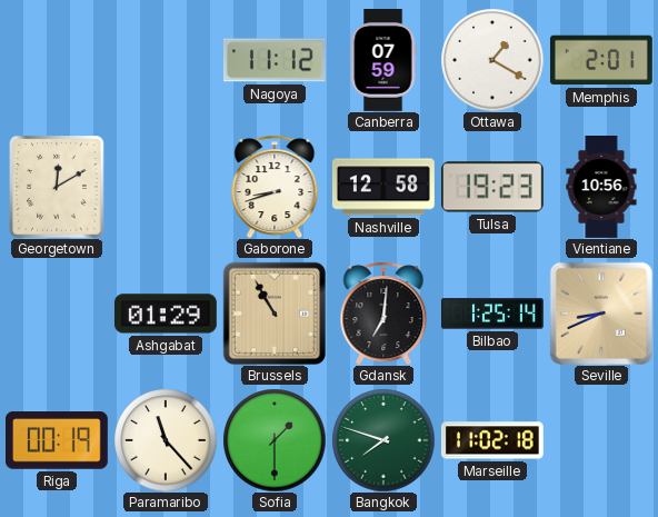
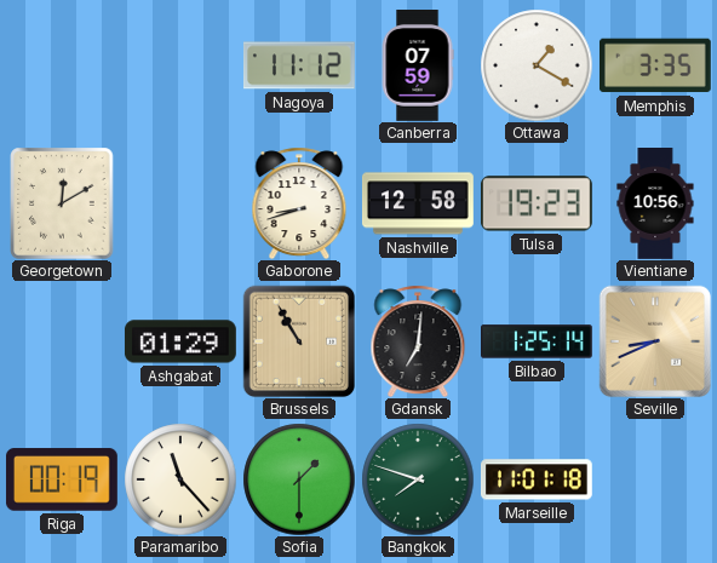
Memphis: 2:01 -> 3:35
Marseille: 11:02 -> 11:01
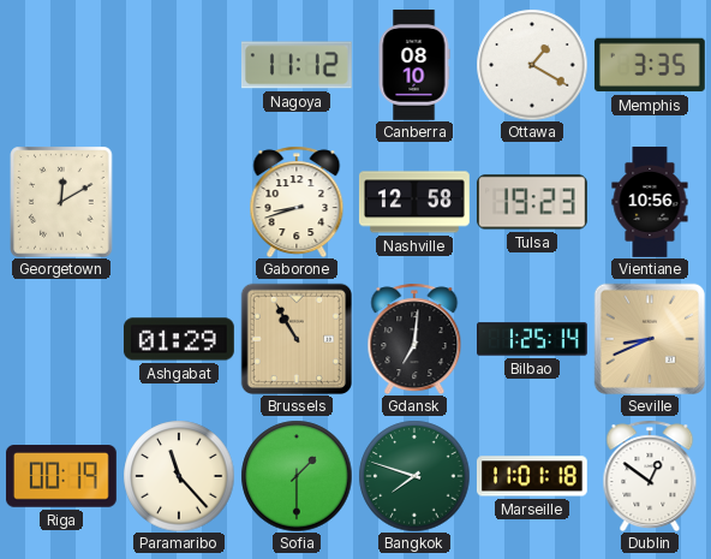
Canberra: 07:59 -> 08:10
Dublin: none -> 12:51
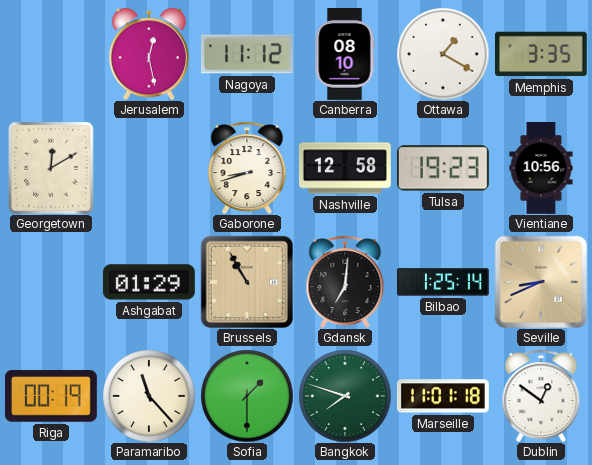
Jerusalem: none -> 12:28
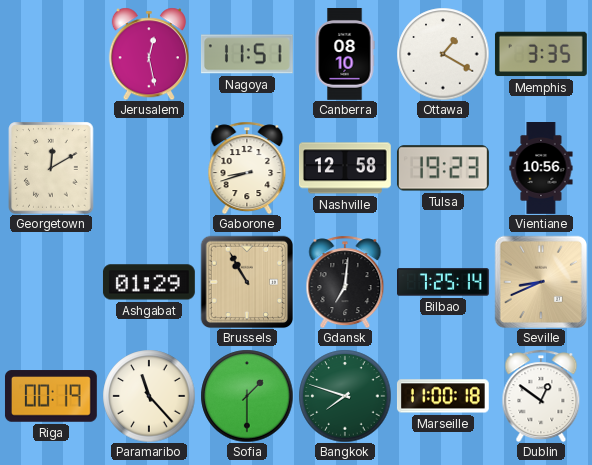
Nagoya: 11:12 -> 11:51
Bilbao: 1:25 -> 7:25
Marseille: 11:01 -> 11:00
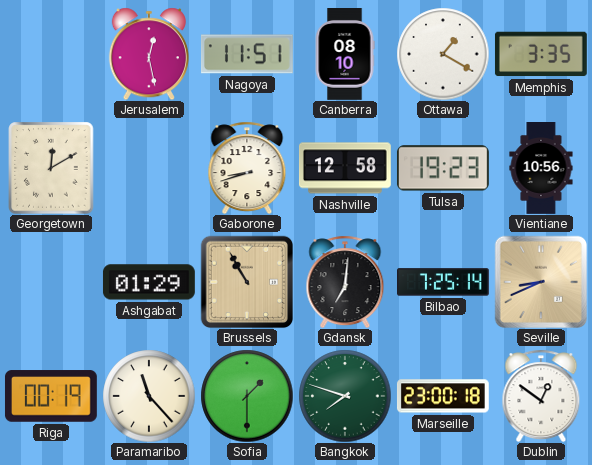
Marseille: 11:00 -> 23:00
